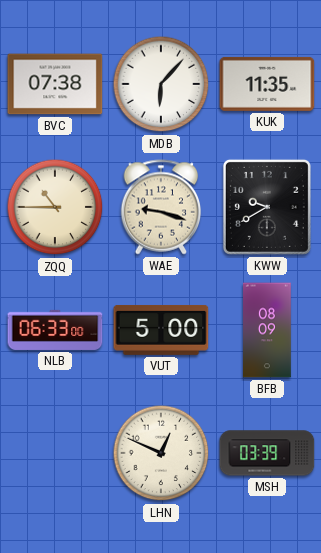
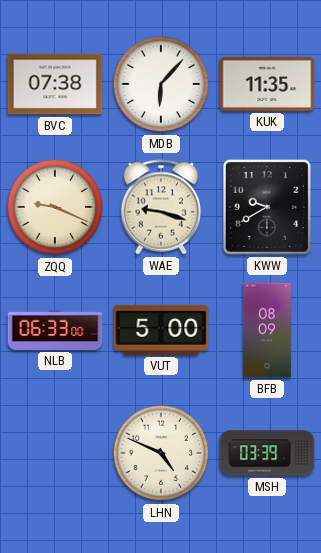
ZQQ: 10:45 -> 9:19
LHN: 12:49 -> 4:49
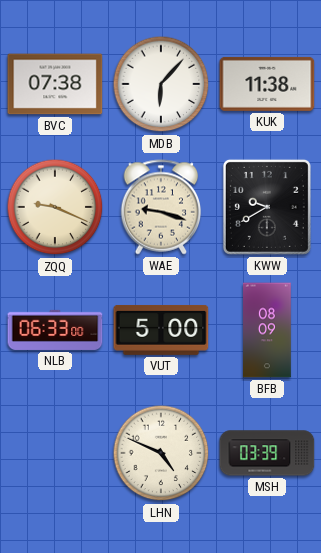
KUK: 11:35 -> 11:38
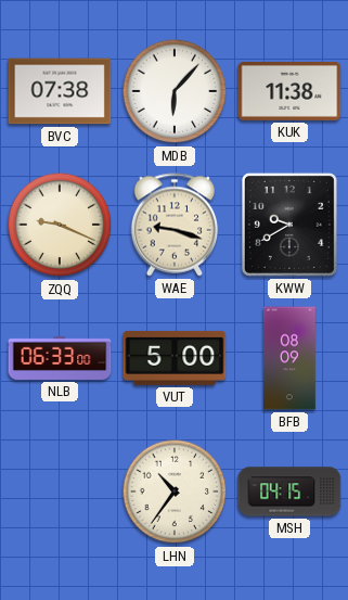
LHN: 4:49 -> 10:36
MSH: 03:39 -> 04:15
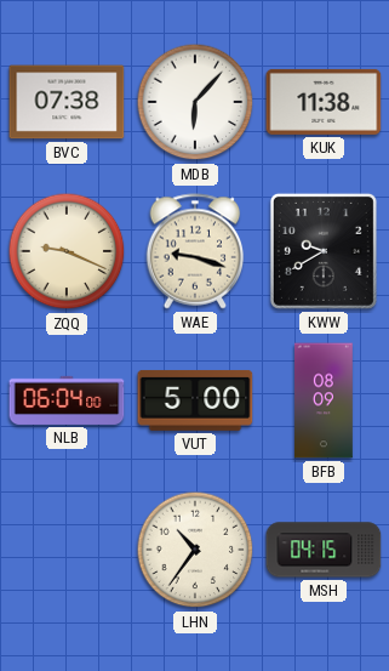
NLB: 06:33 -> 06:04
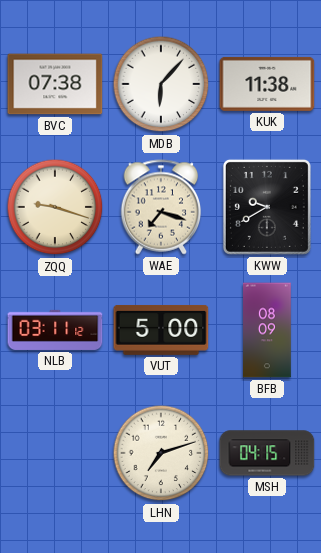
ZQQ: 9:19 -> 9:18
WAE: 9:18 -> 7:18
NLB: 06:04 -> 03:11
LHN: 10:36 -> 7:12
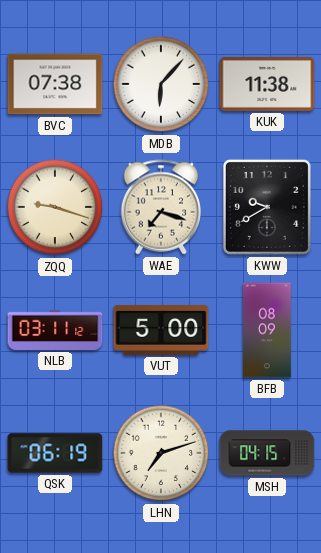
QSK: none -> 06:19
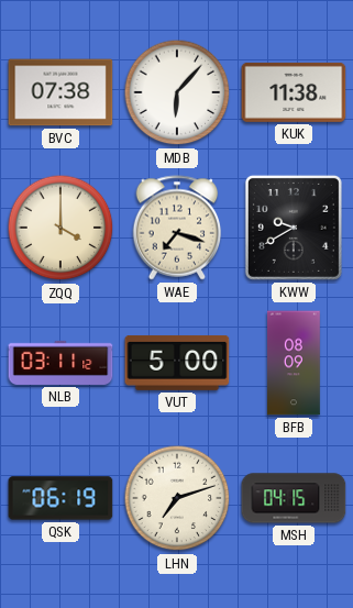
ZQQ: 9:18 -> 4:00
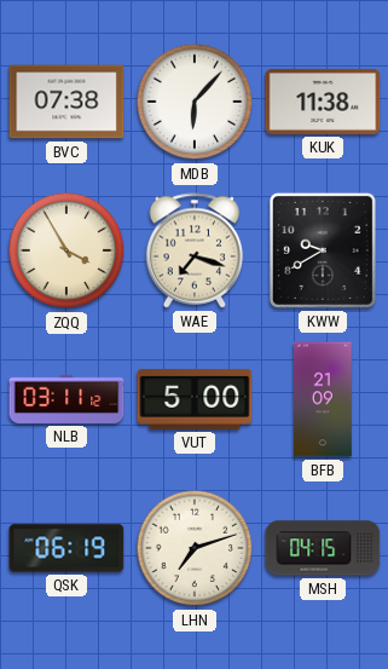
ZQQ: 4:00 -> 3:55
BFB: 08:09 -> 21:09
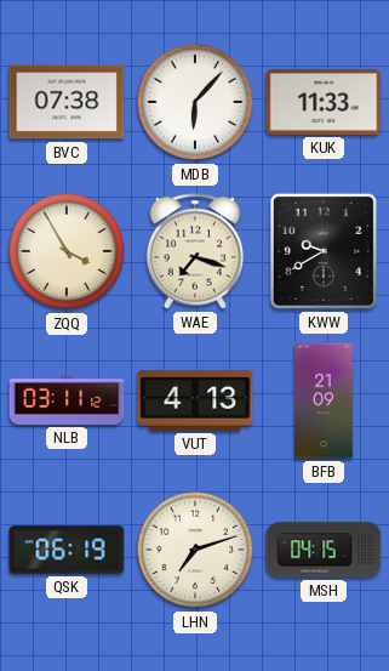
KUK: 11:38 -> 11:33
VUT: 5:00 -> 4:13
